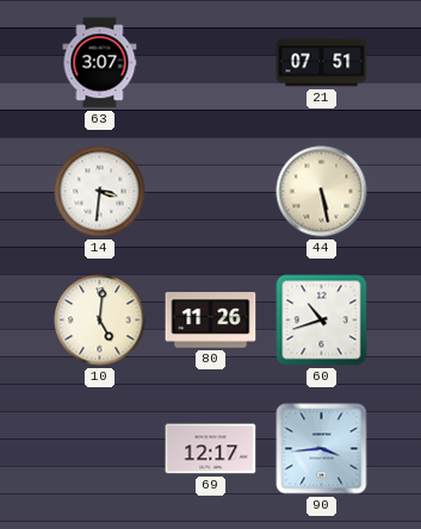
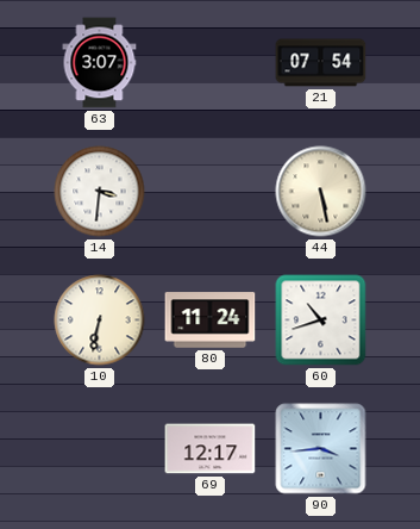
21: 07:51 -> 07:54
10: 5:01 -> 6:32
80: 11:26 -> 11:24
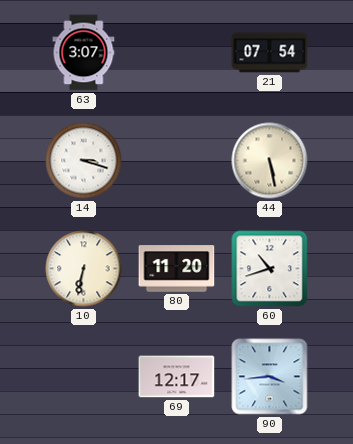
14: 3:31 -> 3:18
80: 11:24 -> 11:20
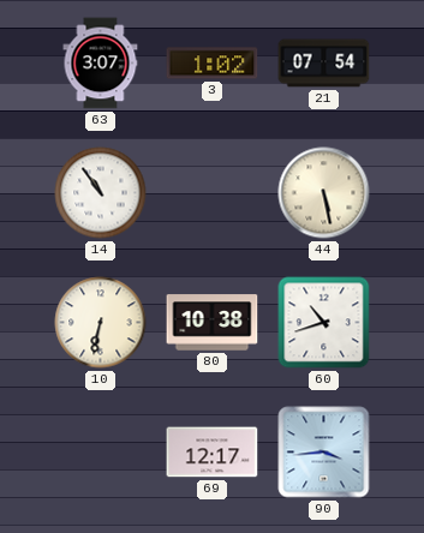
3: none -> 1:02
14: 3:18 -> 10:54
80: 11:20 -> 10:38
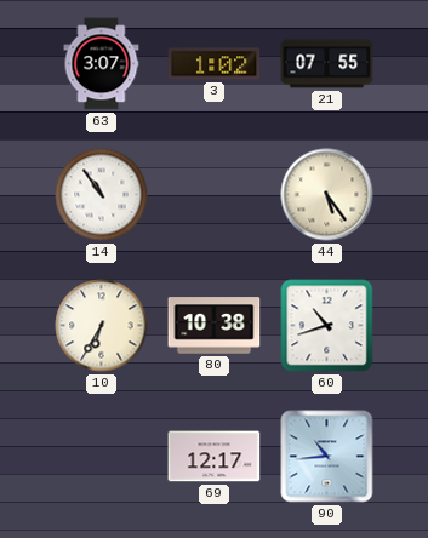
21: 07:54 -> 07:55
44: 5:28 -> 5:24
10: 6:32 -> 6:35
90: 3:44 -> 10:44
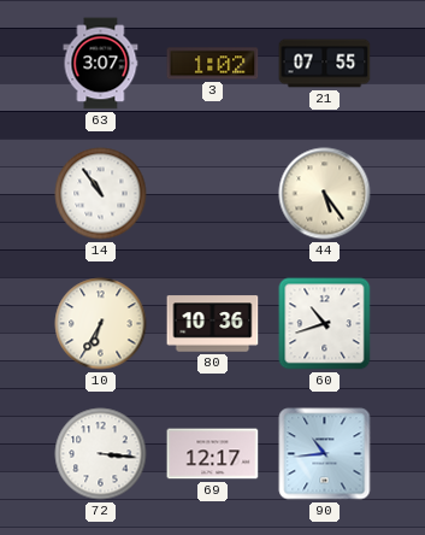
80: 10:38 -> 10:36
72: none -> 3:16
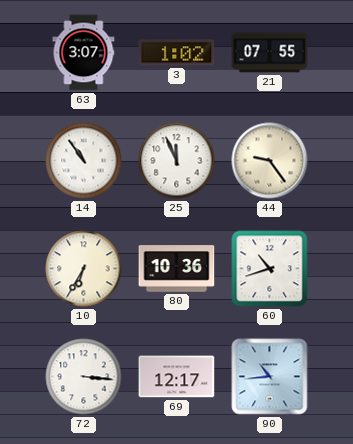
25: none -> 11:56
44: 5:24 -> 9:24
